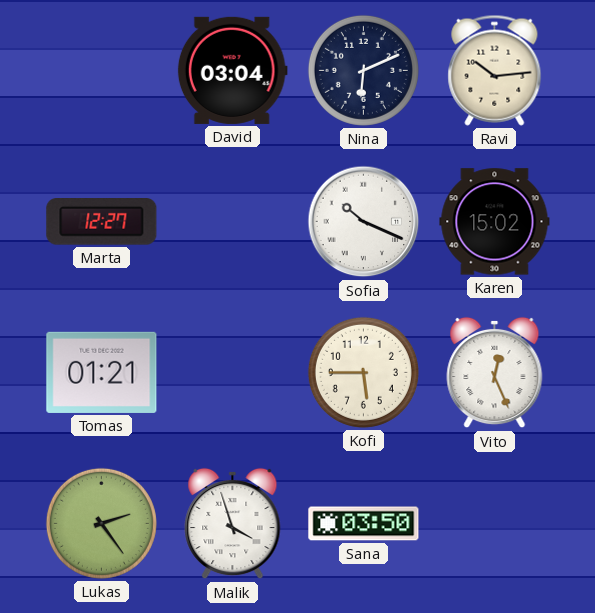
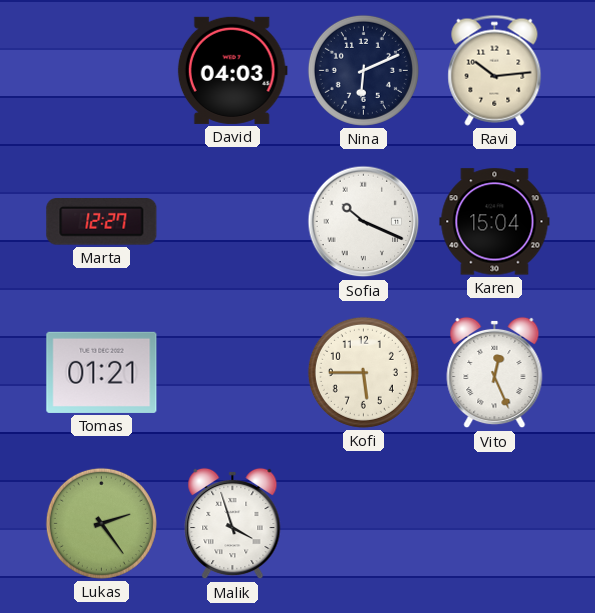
David: 03:04 -> 04:03
Karen: 15:02 -> 15:04
Sana: 03:50 -> none
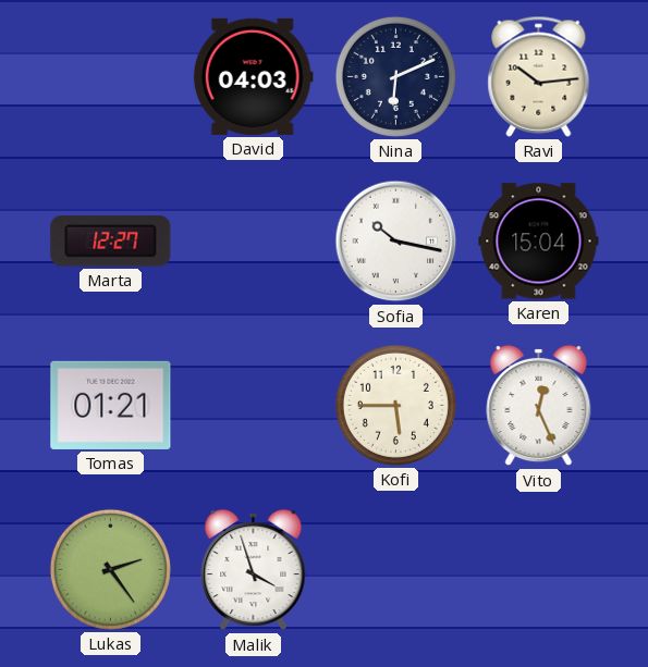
Sofia: 10:19 -> 10:17
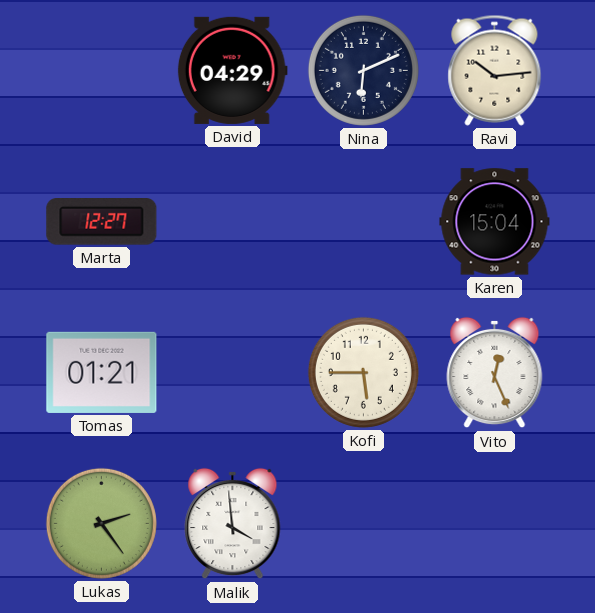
David: 04:03 -> 04:29
Sofia: 10:17 -> none
Malik: 3:57 -> 3:59
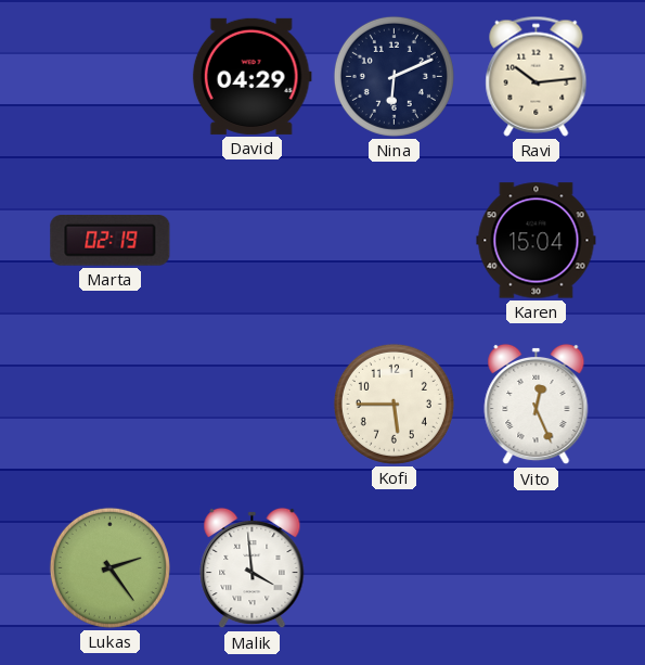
Marta: 12:27 -> 02:19
Tomas: 01:21 -> none
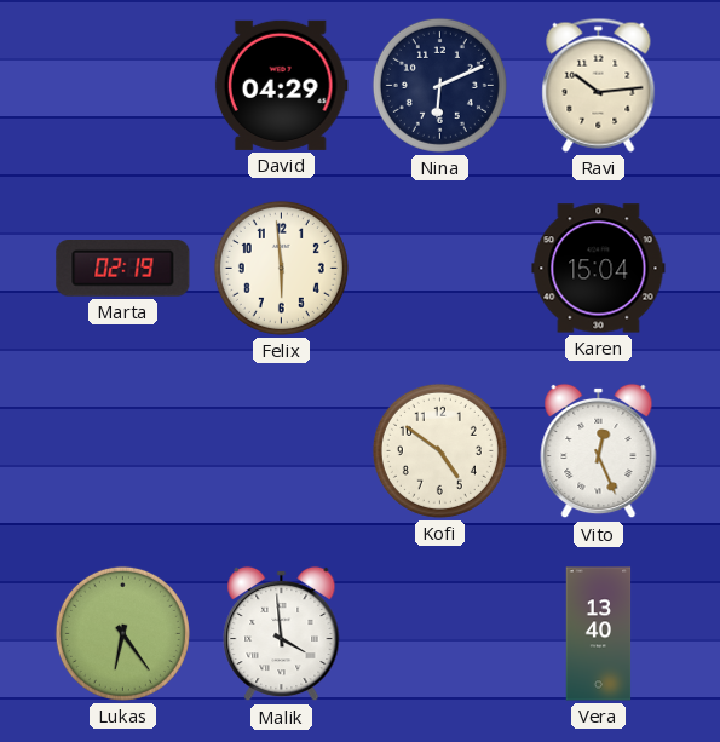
Felix: none -> 5:59
Kofi: 5:45 -> 4:51
Lukas: 2:24 -> 6:24
Vera: none -> 13:40
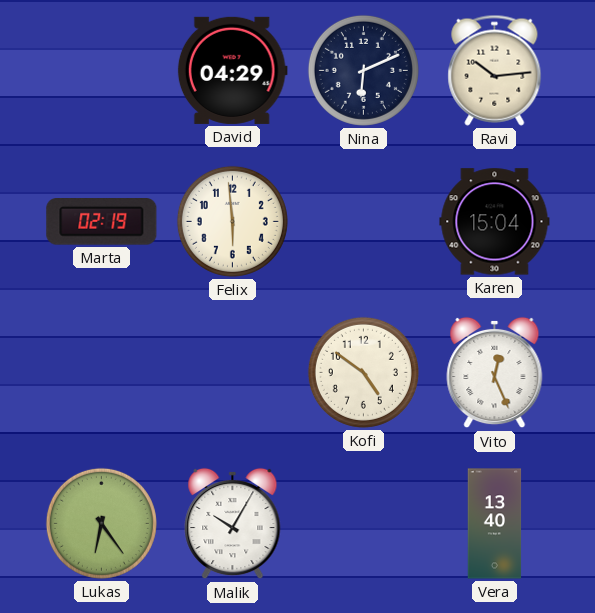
Malik: 3:59 -> 10:05
